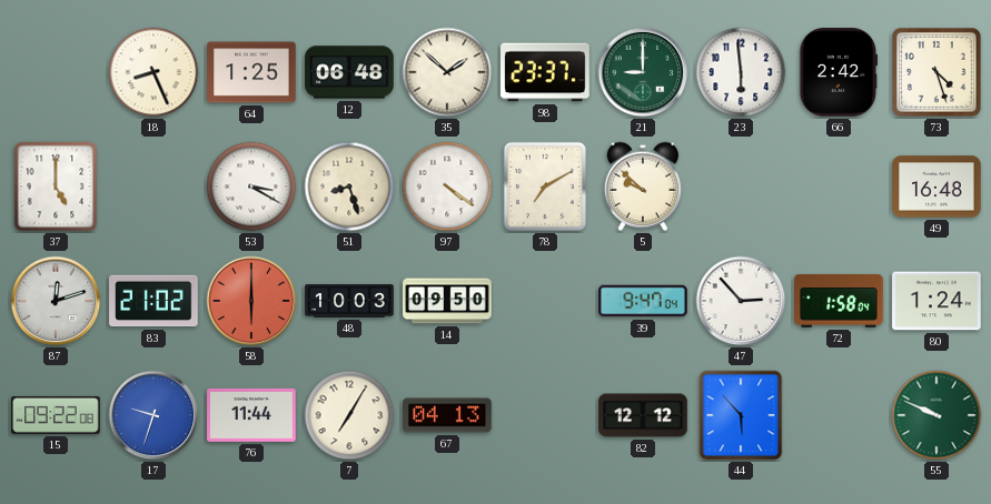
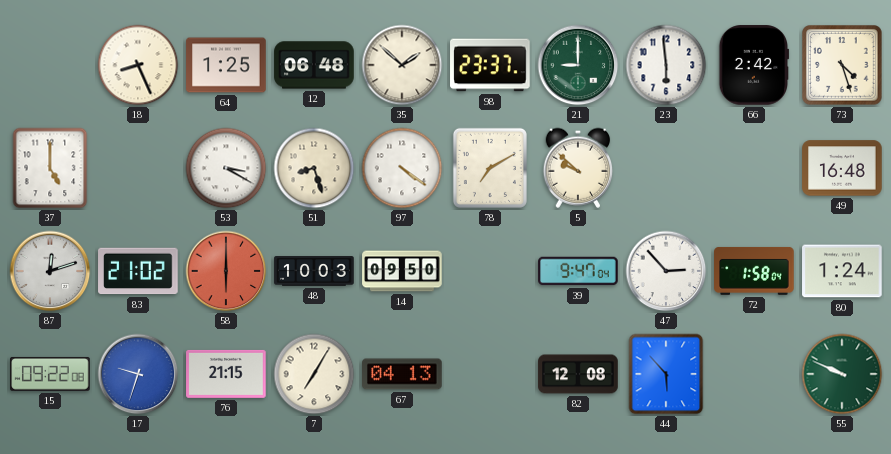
76: 11:44 -> 21:15
82: 12:12 -> 12:08
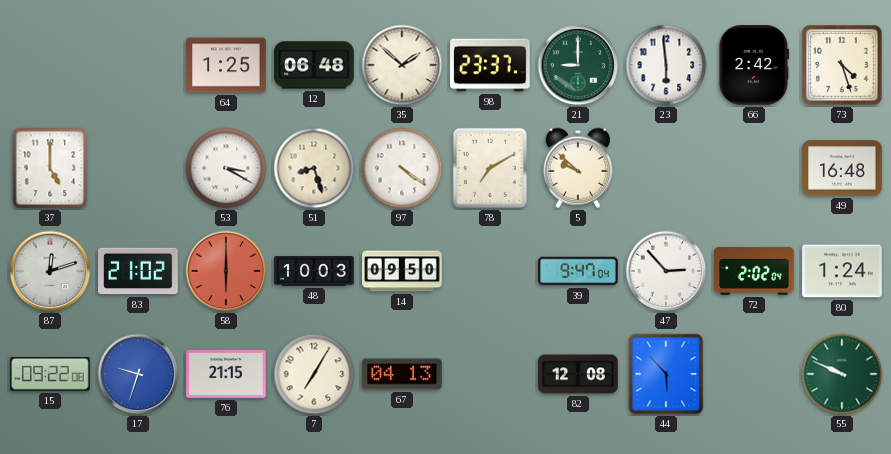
18: 8:26 -> none
72: 1:58 -> 2:02
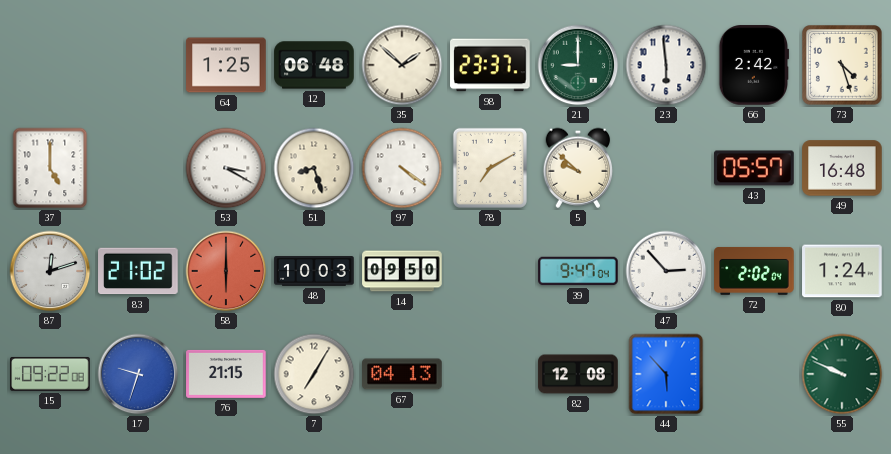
43: none -> 05:57
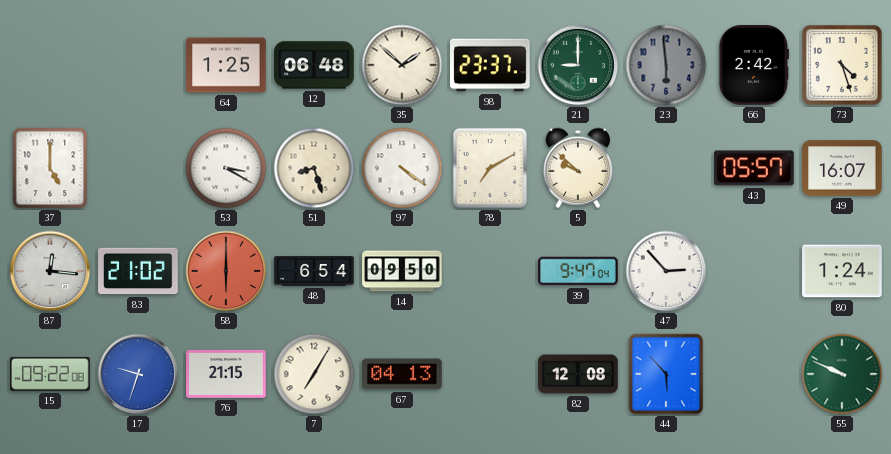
23 dial: white -> grey
49: 16:48 -> 16:07
87: 12:12 -> 12:16
48: 10:03 -> 6:54
72: 2:02 -> none
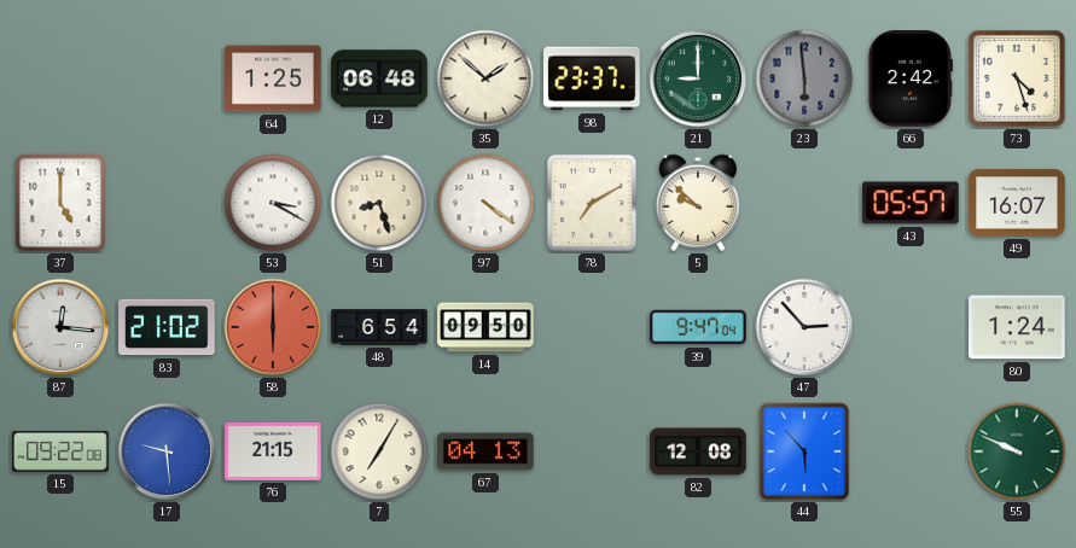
17: 9:33 -> 9:29
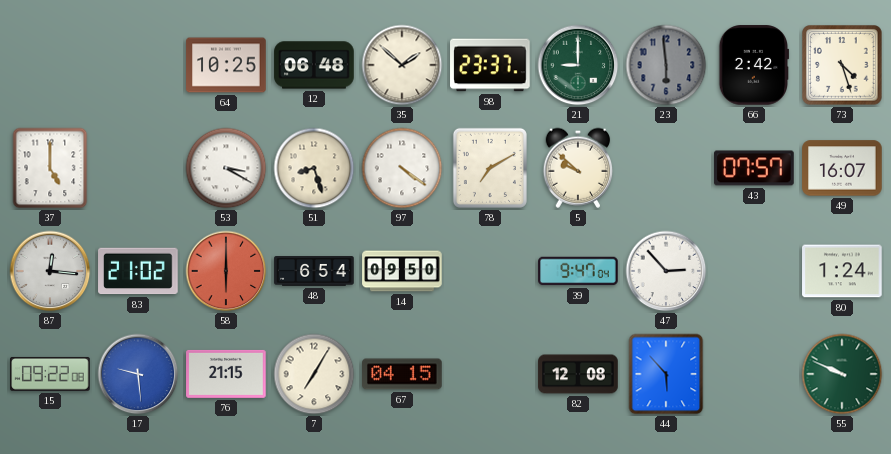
64: 1:25 -> 10:25
43: 05:57 -> 07:57
67: 04:13 -> 04:15
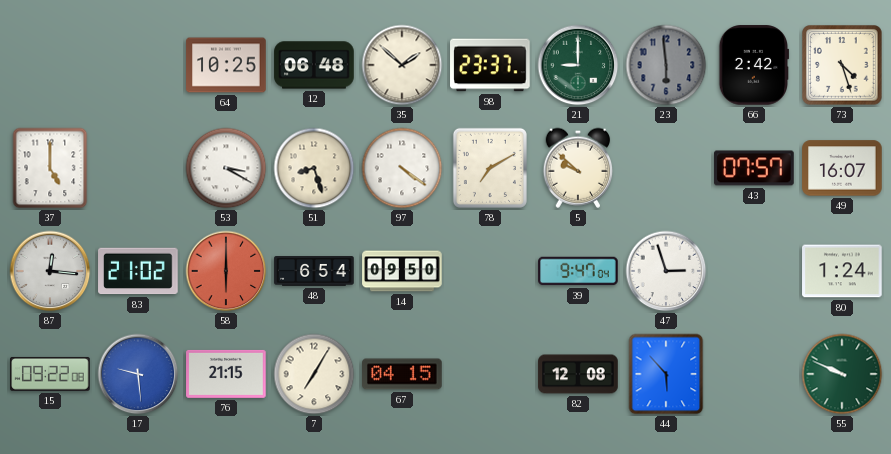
47: 2:53 -> 2:57
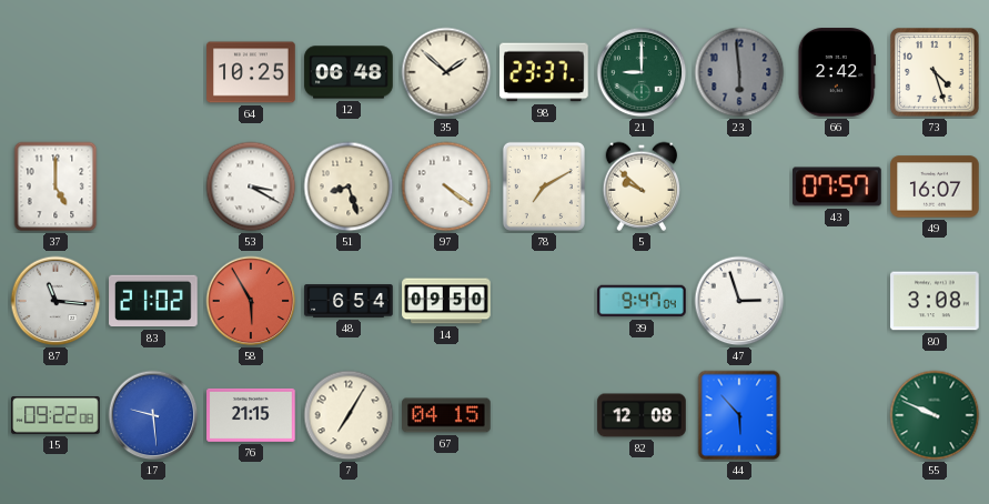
87: 12:16 -> 11:16
58: 6:00 -> 5:55
80: 1:24 -> 3:08
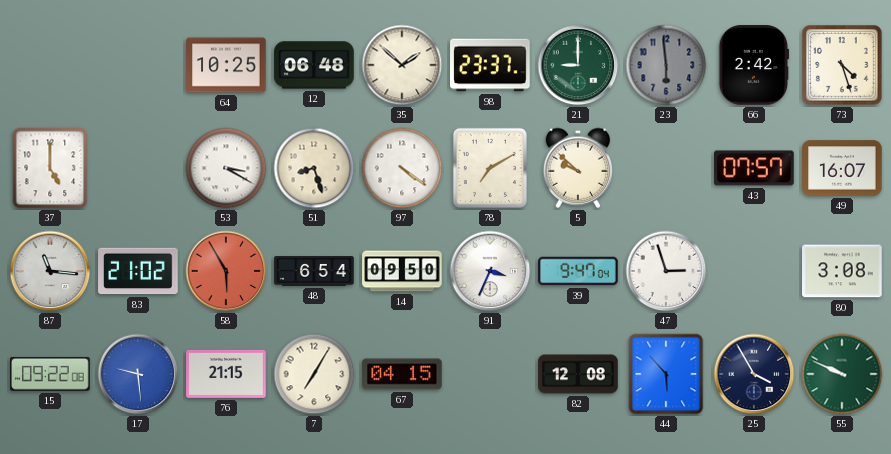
91: none -> 3:34
25: none -> 3:55
